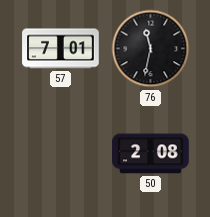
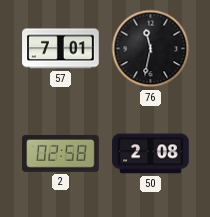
2: none -> 02:58
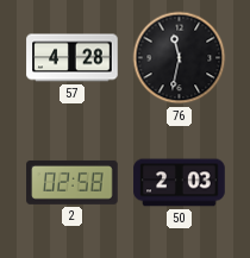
57: 7:01 -> 4:28
50: 2:08 -> 2:03
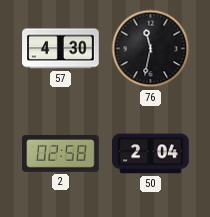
57: 4:28 -> 4:30
50: 2:03 -> 2:04
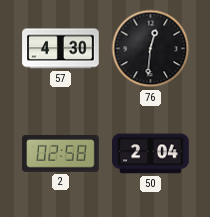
76: 11:32 -> 12:31
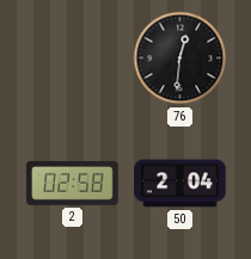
57: 4:30 -> none
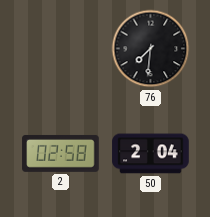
76: 12:31 -> 7:31
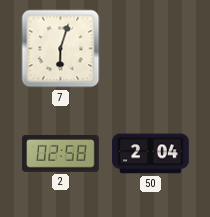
7: none -> 6:03
76: 7:31 -> none
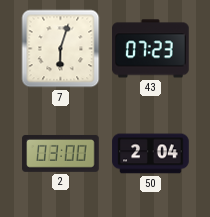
43: none -> 07:23
2: 02:58 -> 03:00
